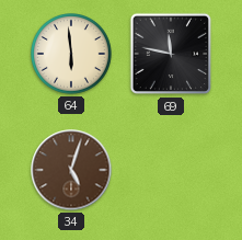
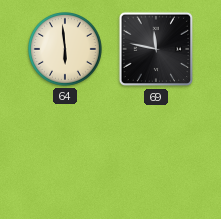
34: 5:03 -> none
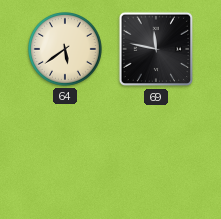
64: 5:59 -> 5:39
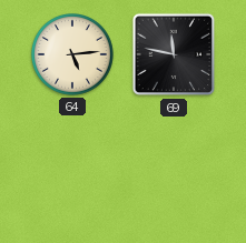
64: 5:39 -> 5:14
